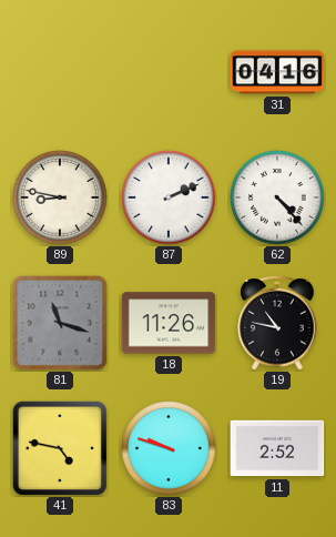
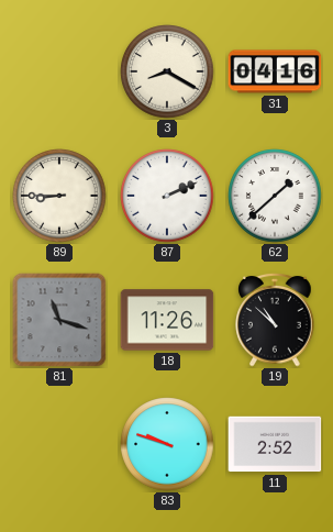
3: none -> 8:20
89: 8:47 -> 8:45
62: 4:23 -> 1:38
19: 10:47 -> 10:52
41: 4:47 -> none
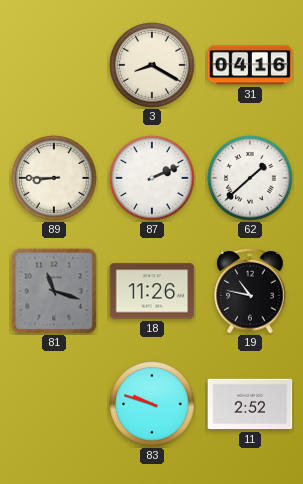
19: 10:52 -> 10:47
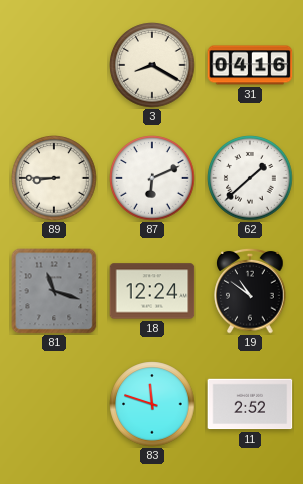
87: 2:11 -> 6:11
18: 11:26 -> 12:24
19: 10:47 -> 10:51
83: 9:48 -> 11:48
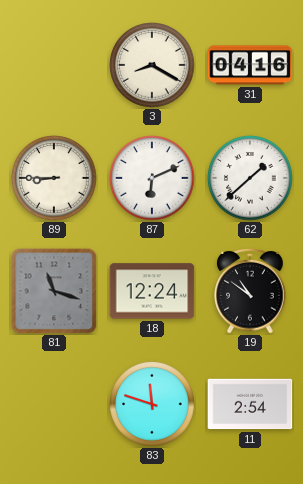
11: 2:52 -> 2:54
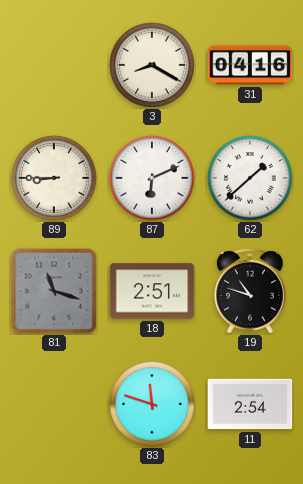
18: 12:24 -> 2:51
19: 10:51 -> 10:48
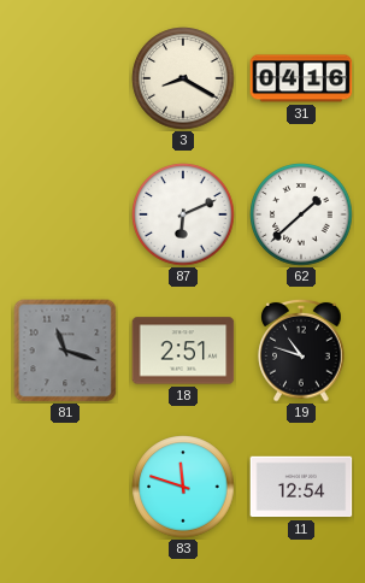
89: 8:45 -> none
11: 2:54 -> 12:54
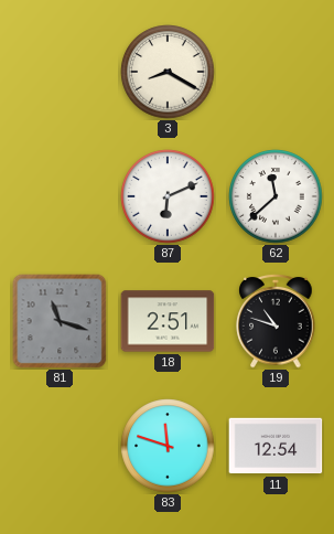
31: 04:16 -> none
62: 1:38 -> 11:38
